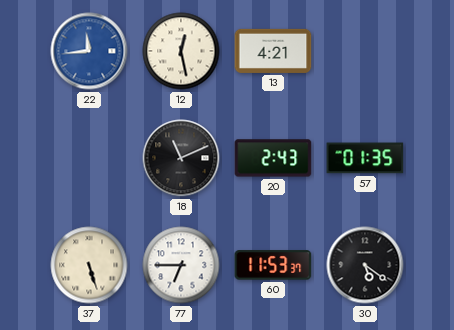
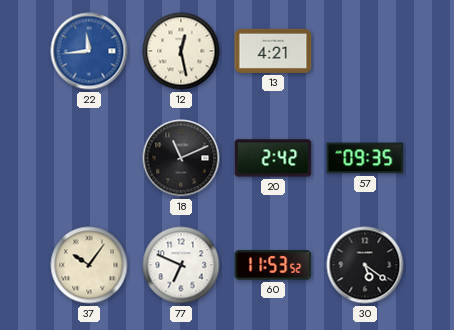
20: 2:43 -> 2:42
57: 01:35 -> 09:35
37: 5:27 -> 10:06
77: 6:45 -> 6:49
60: 11:53:37 -> 11:53:52
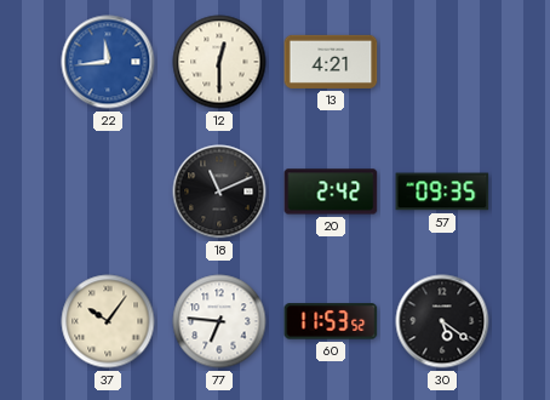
12: 12:28 -> 12:30
77: 6:49 -> 6:46
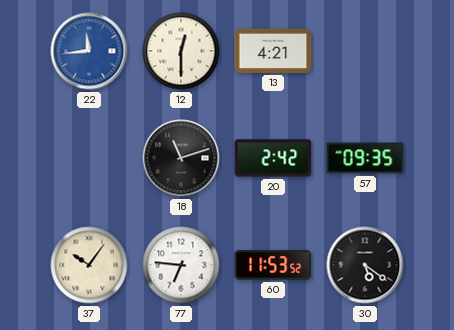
18: 11:11 -> 11:12
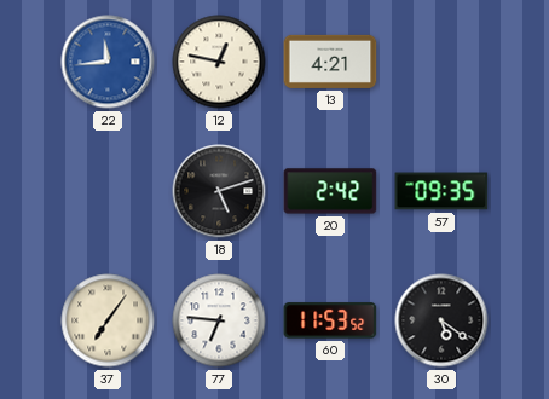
12: 12:30 -> 12:47
18: 11:12 -> 5:12
37: 10:06 -> 7:06
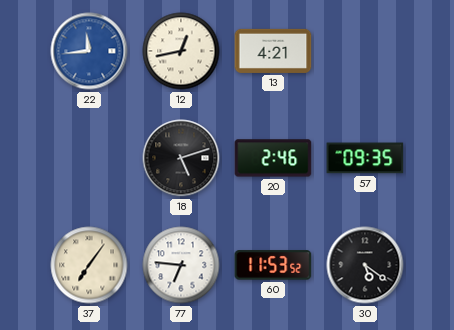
12: 12:47 -> 12:43
20: 2:42 -> 2:46
